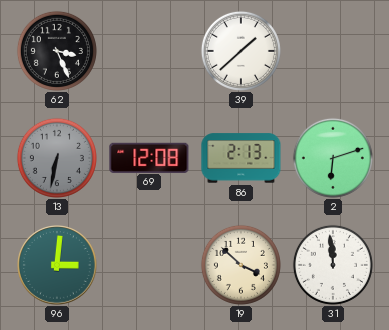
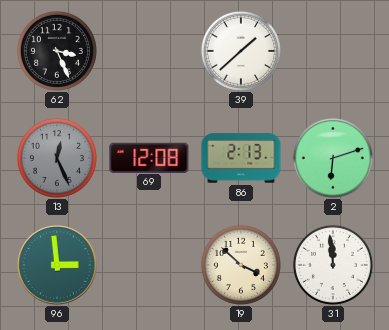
13: 6:32 -> 12:26
96: 3:01 -> 2:59
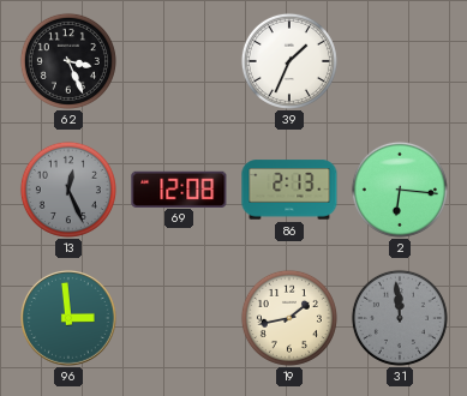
39: 1:38 -> 1:34
2: 6:12 -> 6:16
19: 3:52 -> 1:43
31 dial: white -> grey
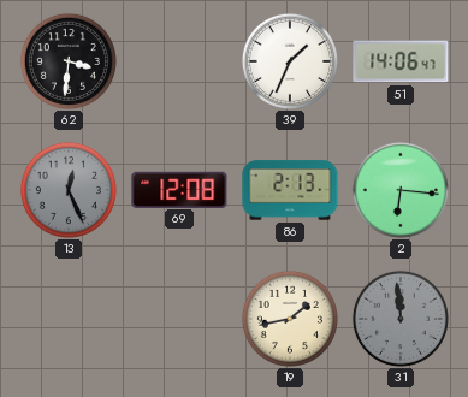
62: 3:26 -> 3:31
51: none -> 14:06
96: 2:59 -> none
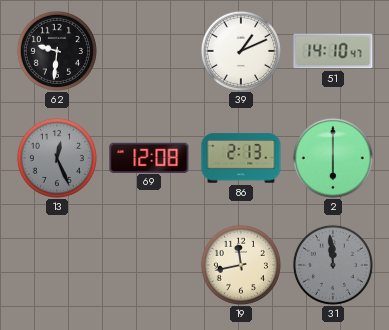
62: 3:31 -> 9:31
39: 1:34 -> 1:11
51: 14:06 -> 14:10
2: 6:16 -> 6:00
19: 1:43 -> 11:43
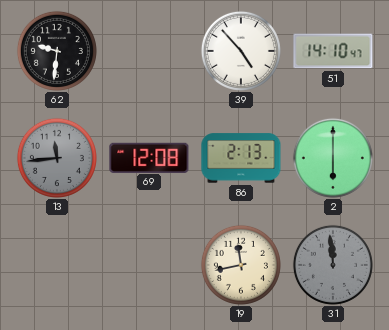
39: 1:11 -> 4:53
13: 12:26 -> 11:44
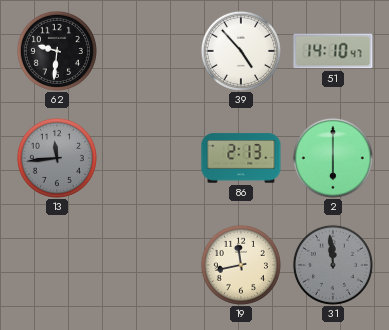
69: 12:08 -> none
